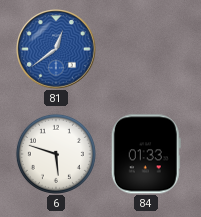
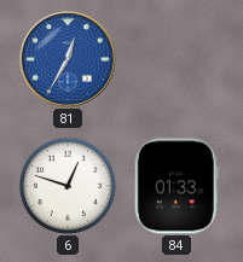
81: 12:39 -> 12:35
6: 5:48 -> 12:48
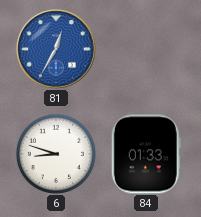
6: 12:48 -> 8:48
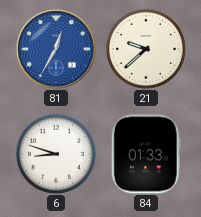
21: none -> 9:38
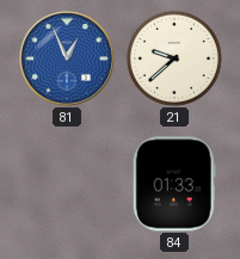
81: 12:35 -> 12:56
6: 8:48 -> none
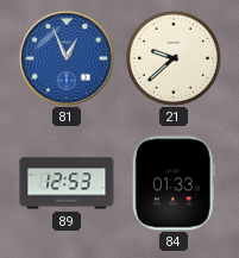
89: none -> 12:53
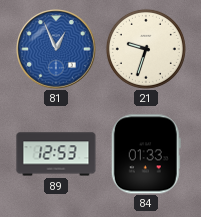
21: 9:38 -> 9:33
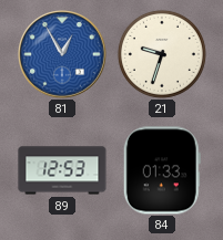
81: 12:56 -> 12:55
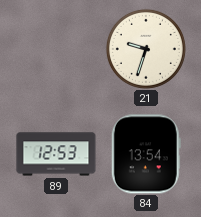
81: 12:55 -> none
84: 01:33 -> 13:54
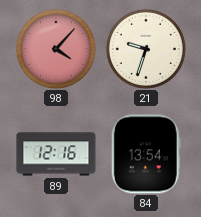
98: none -> 4:07
89: 12:53 -> 12:16
